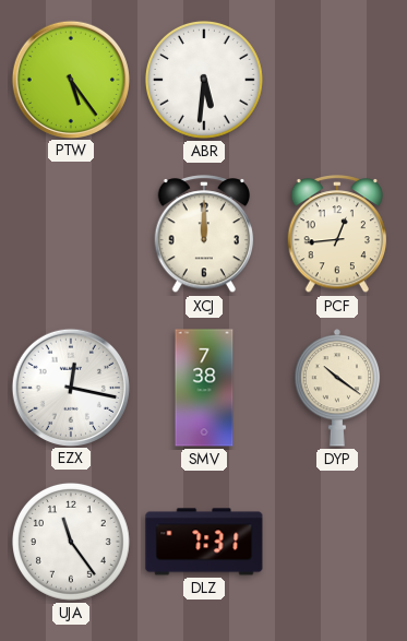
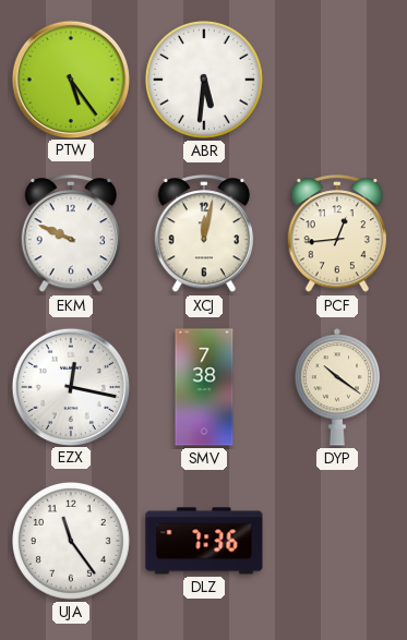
EKM: none -> 9:49
XCJ: 12:00 -> 12:02
DLZ: 7:31 -> 7:36
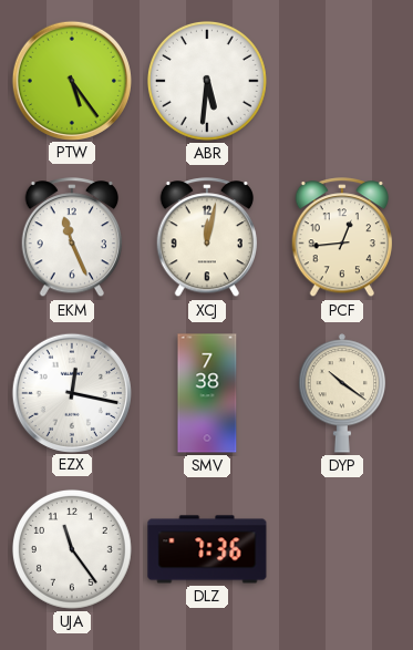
EKM: 9:49 -> 11:26
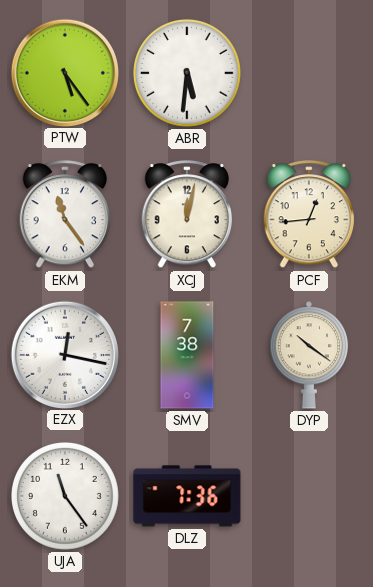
EKM: 11:26 -> 11:24
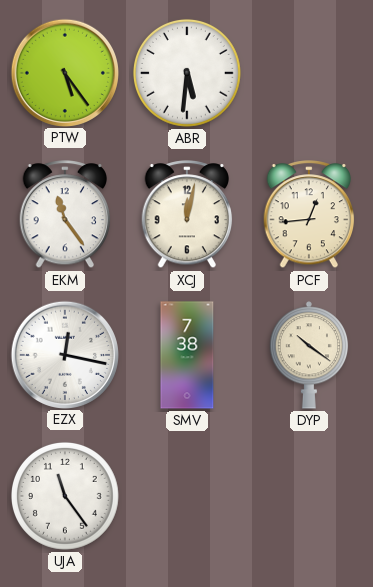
DLZ: 7:36 -> none
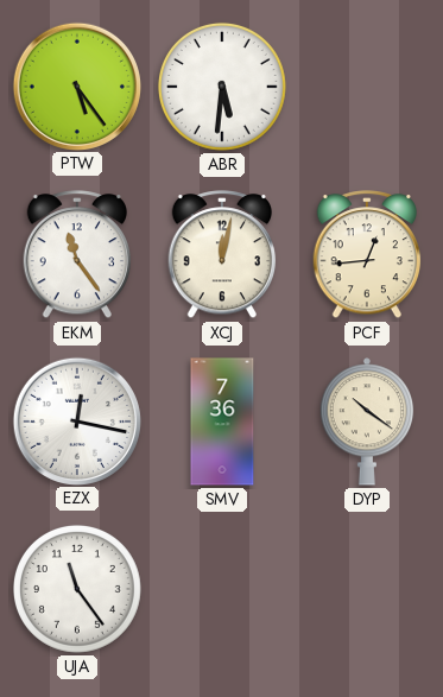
SMV: 7:38 -> 7:36
